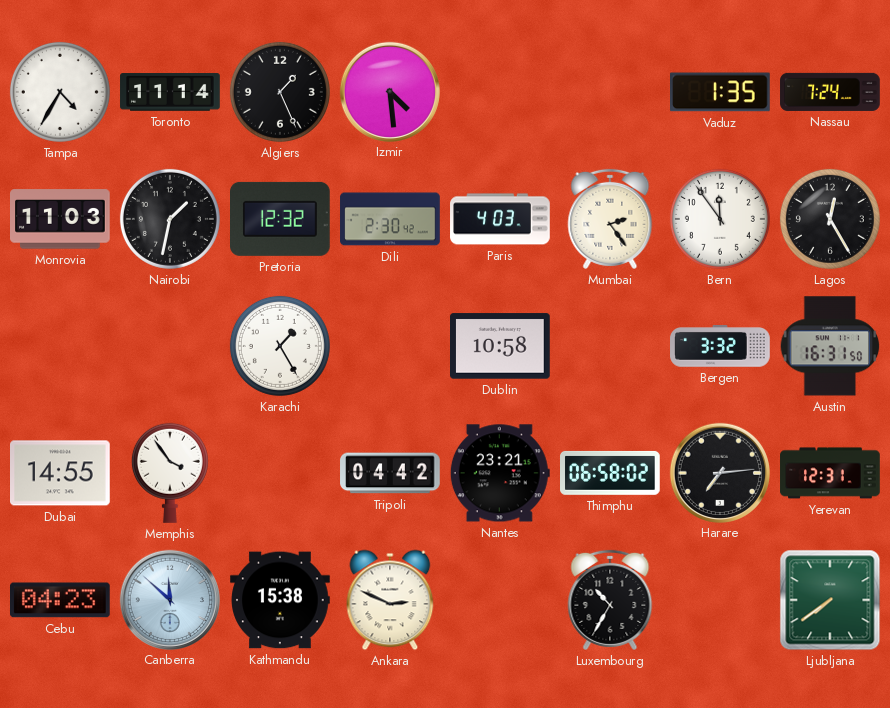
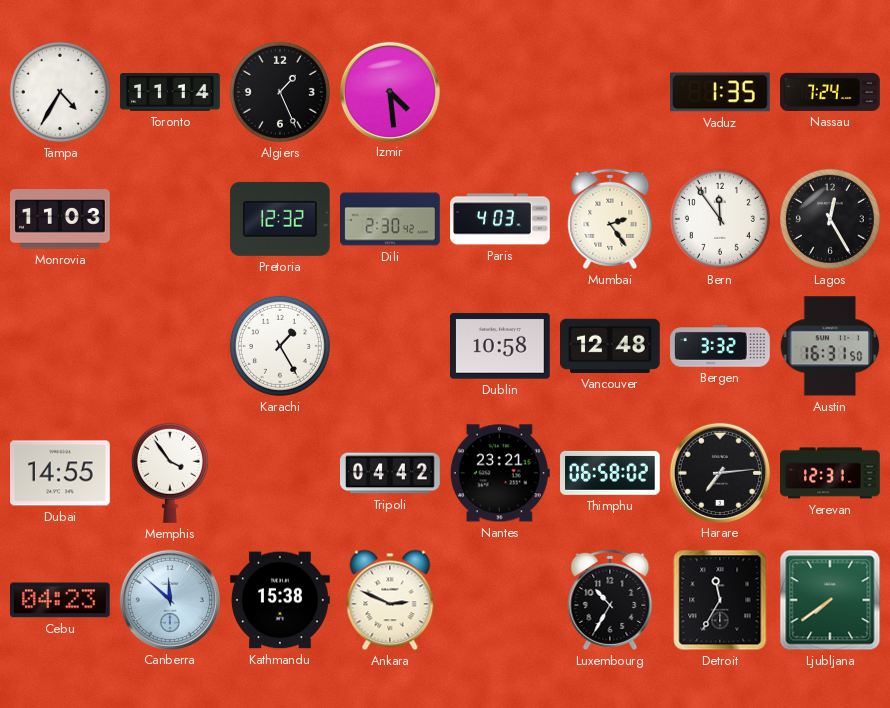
Nairobi: 1:32 -> none
Vancouver: none -> 12:48
Detroit: none -> 11:35
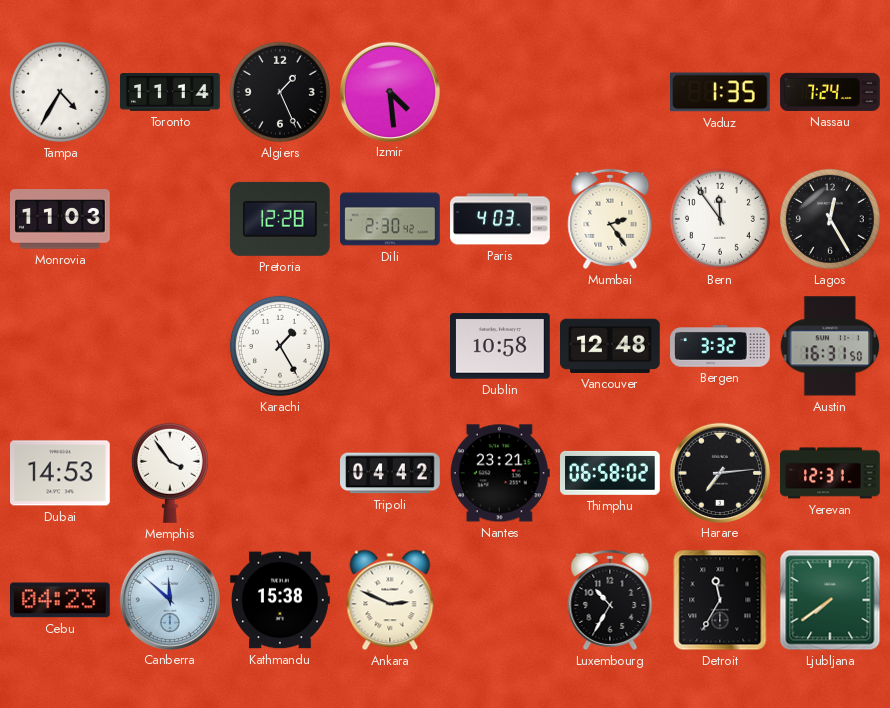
Pretoria: 12:32 -> 12:28
Dubai: 14:55 -> 14:53
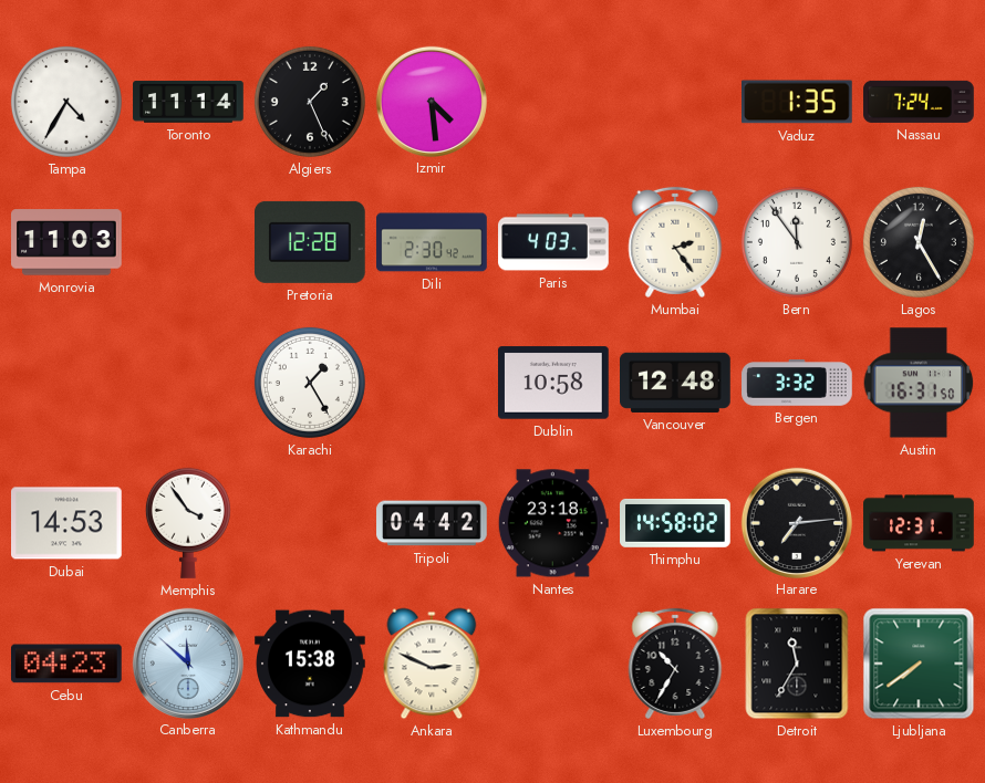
Nantes: 23:21 -> 23:18
Thimphu: 06:58 -> 14:58
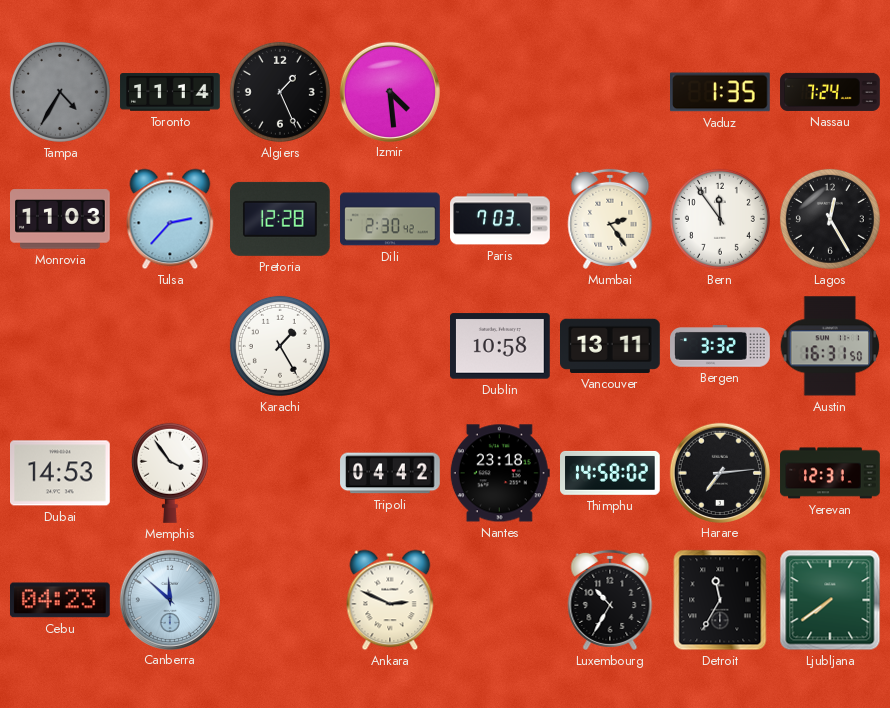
Tampa dial: white -> grey
Tulsa: none -> 2:37
Paris: 4:03 -> 7:03
Vancouver: 12:48 -> 13:11
Kathmandu: 15:38 -> none
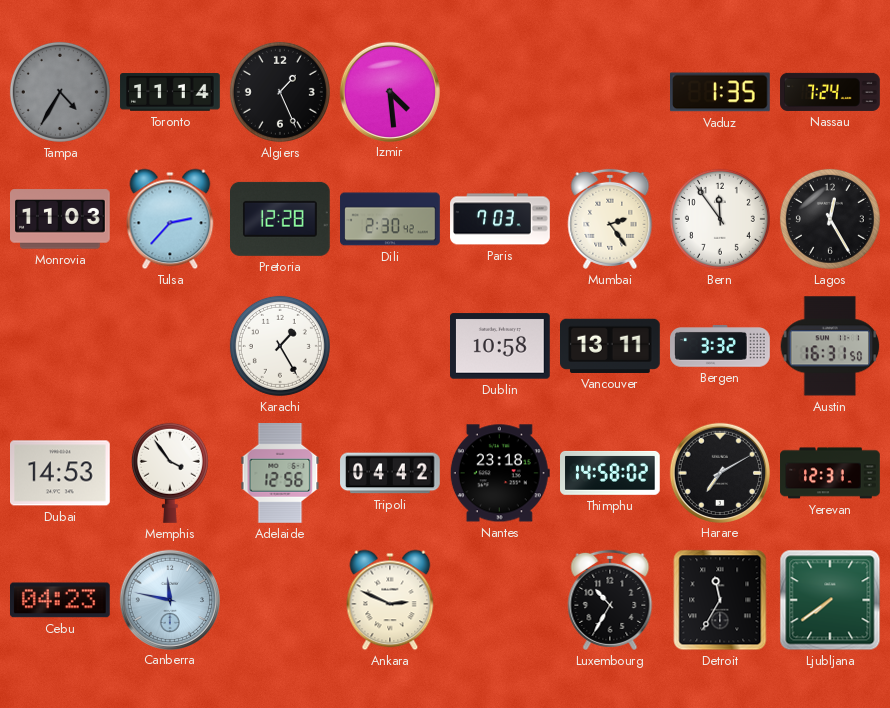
Adelaide: none -> 12:56
Harare: 7:14 -> 7:10
Canberra: 11:52 -> 11:47
